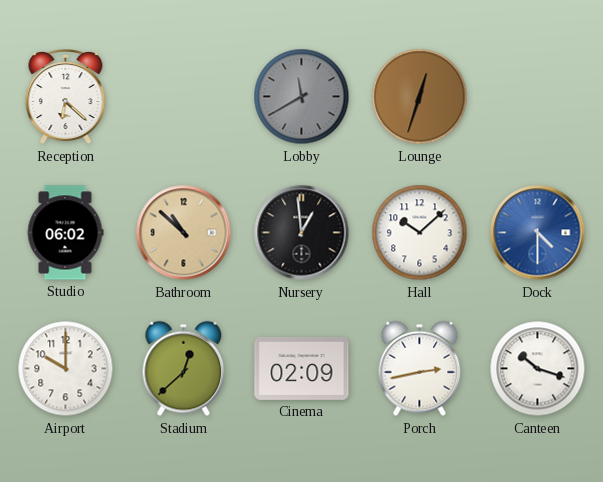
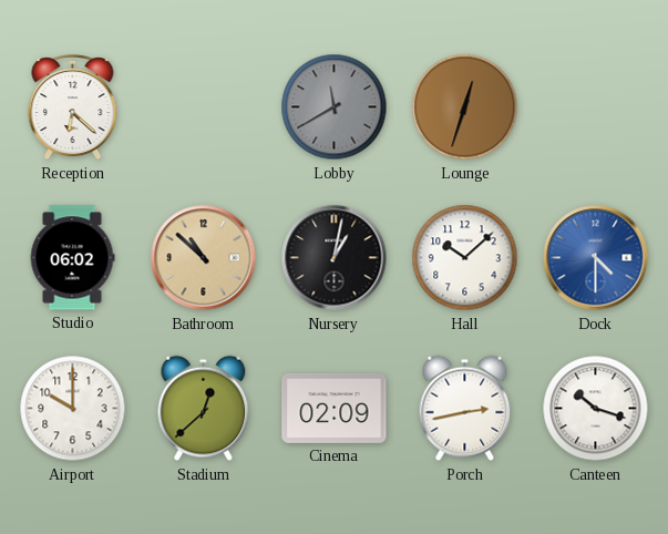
Nursery: 12:59 -> 1:02
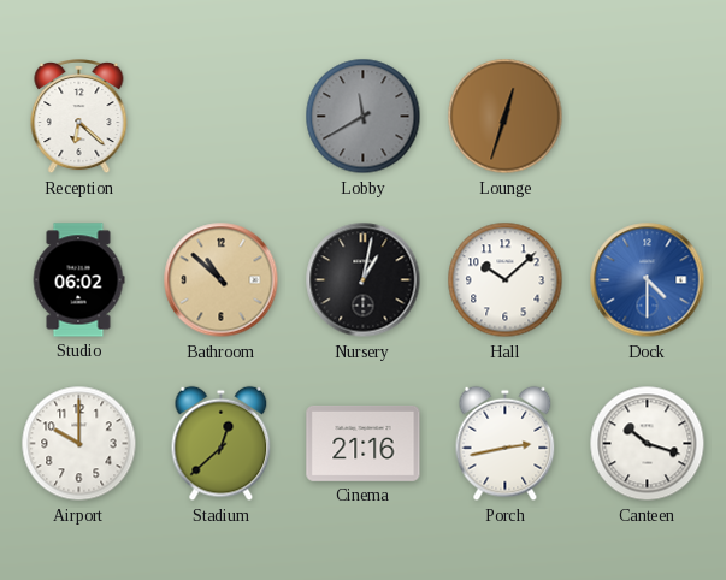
Cinema: 02:09 -> 21:16
